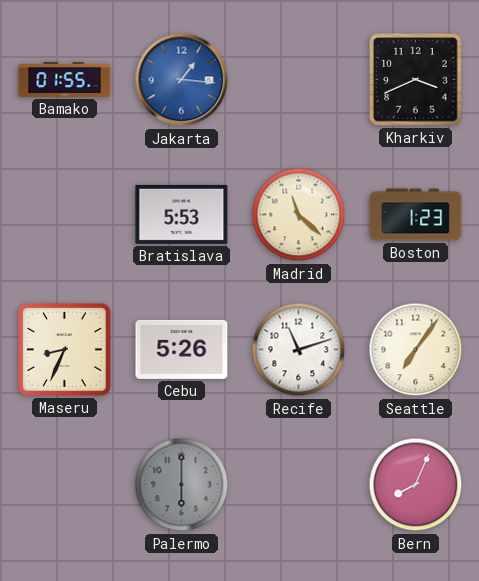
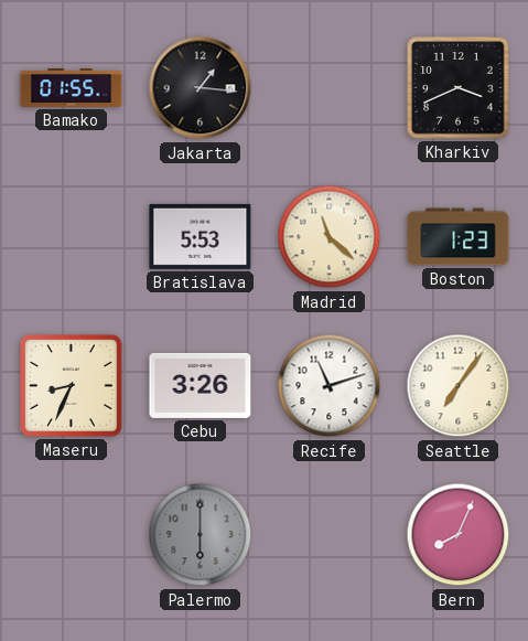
Jakarta dial: blue -> black
Cebu: 5:26 -> 3:26
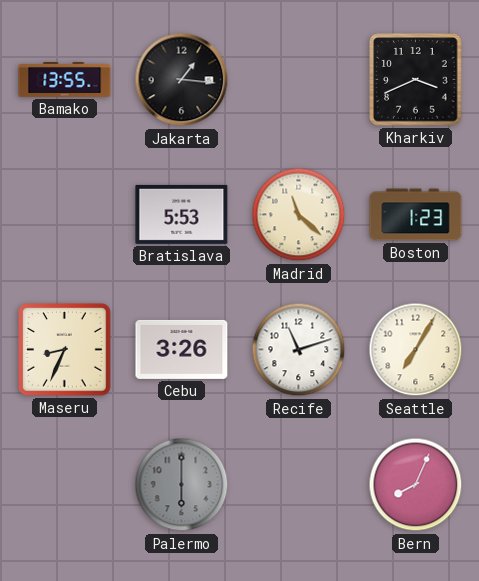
Bamako: 01:55 -> 13:55
Seattle: 7:06 -> 7:05
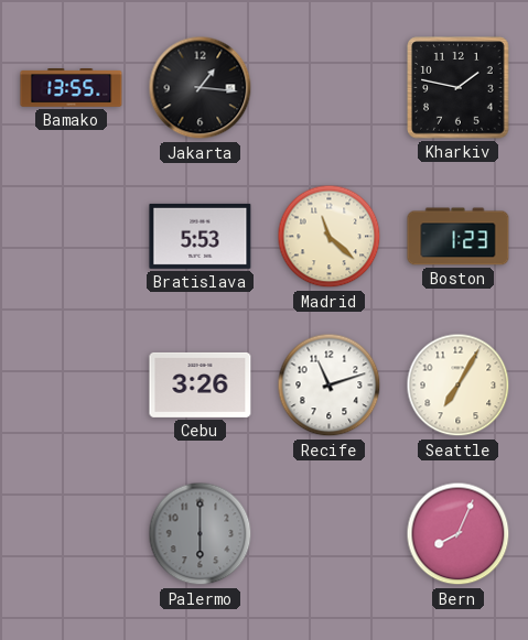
Kharkiv: 3:41 -> 1:47
Maseru: 8:34 -> none
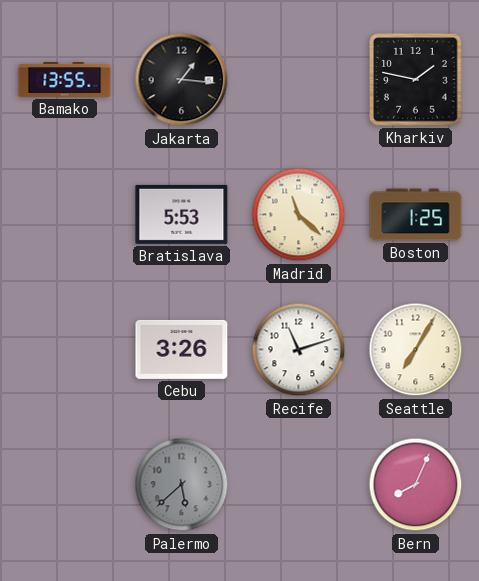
Boston: 1:23 -> 1:25
Palermo: 6:00 -> 5:38
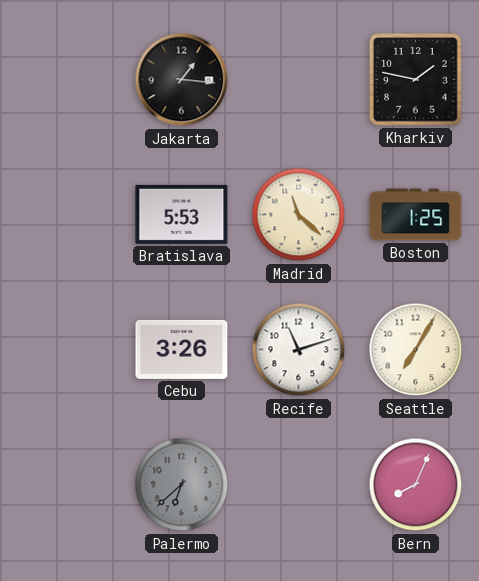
Bamako: 13:55 -> none
Palermo: 5:38 -> 6:38
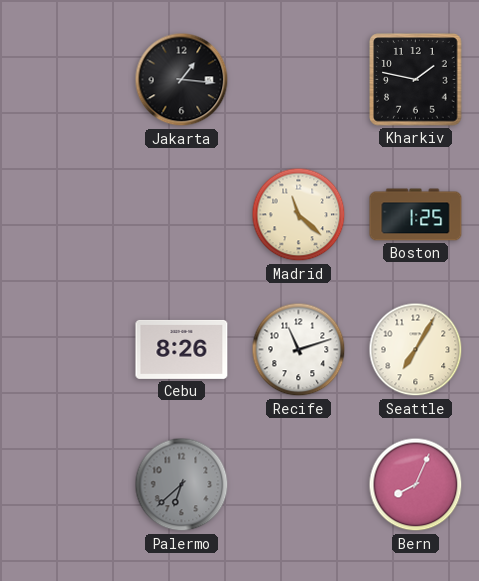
Bratislava: 5:53 -> none
Cebu: 3:26 -> 8:26
